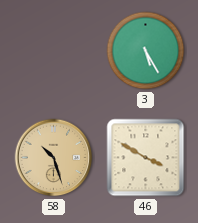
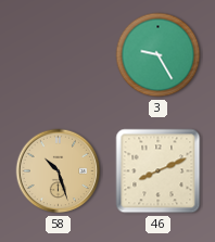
3: 5:25 -> 9:25
46: 3:50 -> 8:11
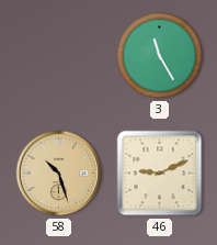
3: 9:25 -> 11:25
46: 8:11 -> 9:11
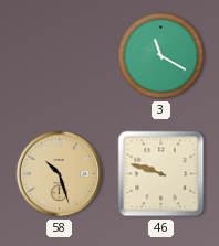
3: 11:25 -> 11:20
46: 9:11 -> 9:48
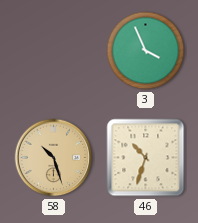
3: 11:20 -> 3:56
46: 9:48 -> 10:33
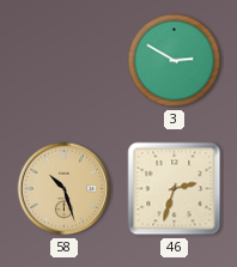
3: 3:56 -> 2:50
46: 10:33 -> 2:33
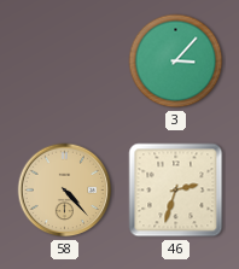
3: 2:50 -> 3:07
58: 10:27 -> 4:23
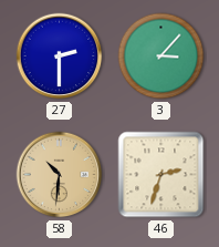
27: none -> 2:30
58: 4:23 -> 10:31
